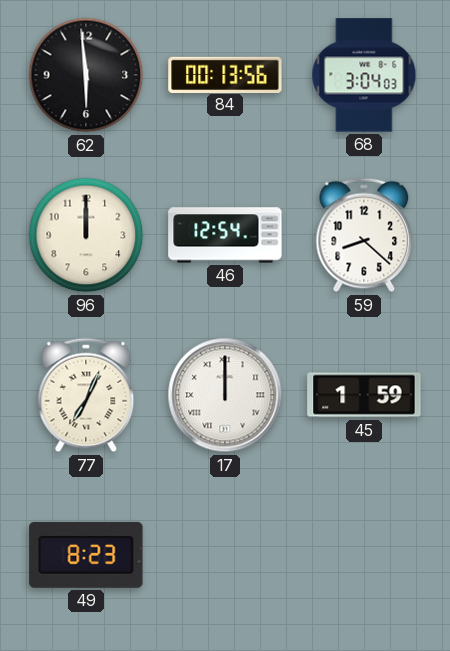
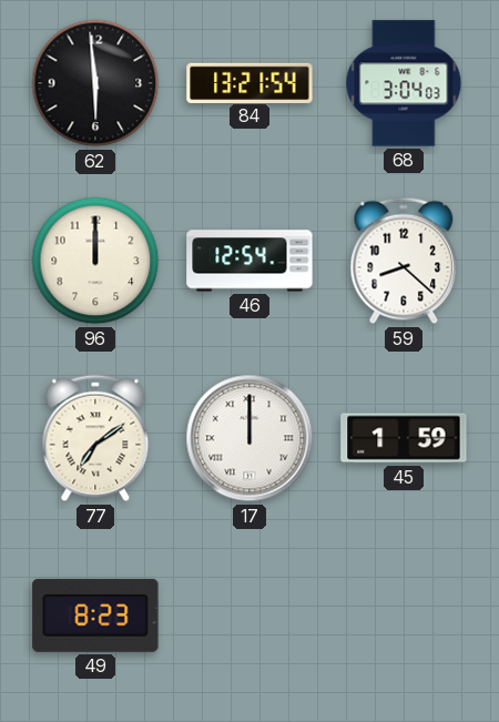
84: 00:13 -> 13:21
77: 7:04 -> 7:09
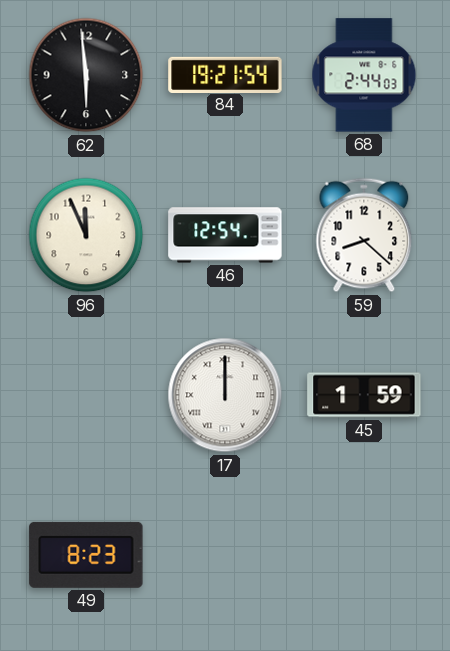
84: 13:21 -> 19:21
68: 3:04 -> 2:44
96: 12:00 -> 11:56
77: 7:09 -> none
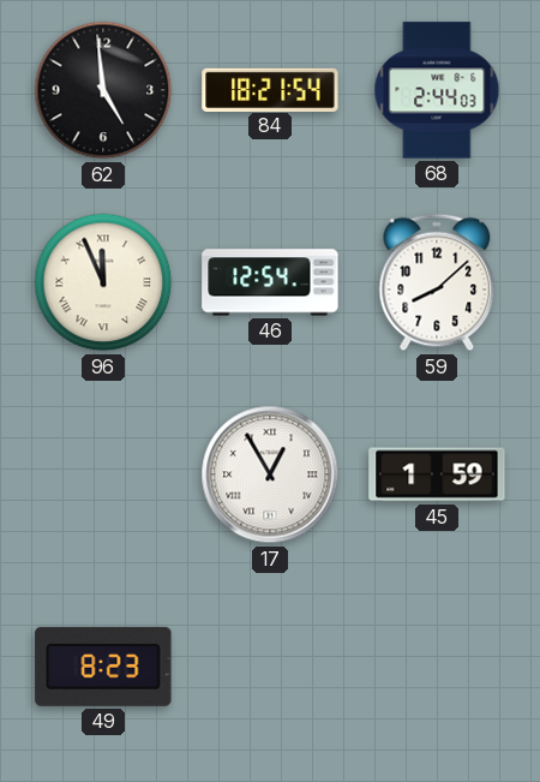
62: 5:59 -> 4:59
84: 19:21 -> 18:21
96 numerals: Arabic -> Roman
59: 8:22 -> 8:08
17: 12:00 -> 12:55
